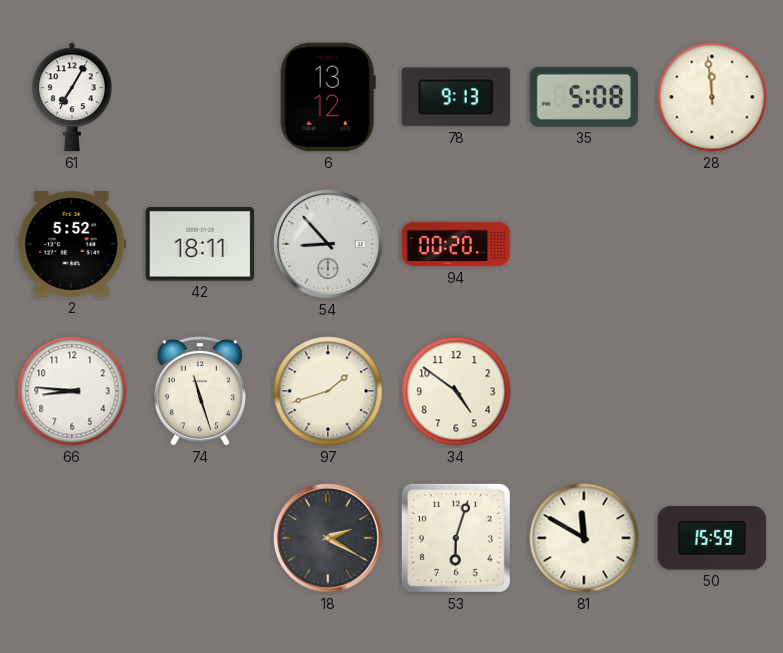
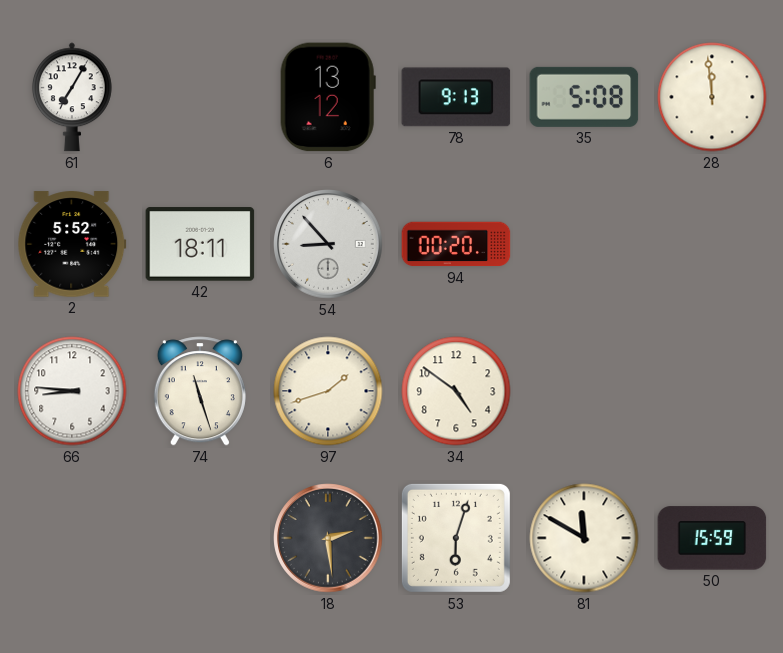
18: 2:20 -> 2:29
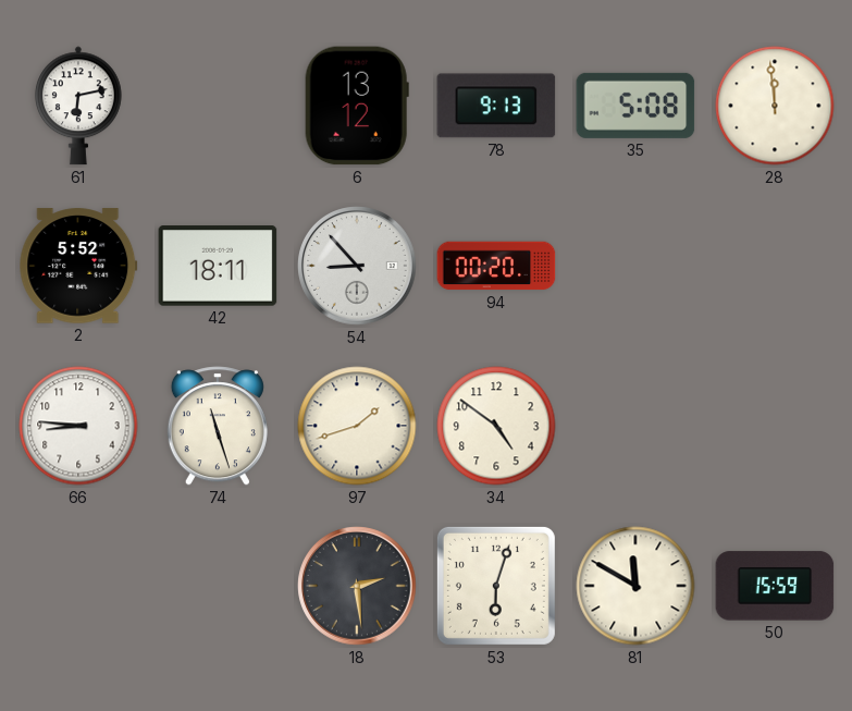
61: 7:05 -> 6:13
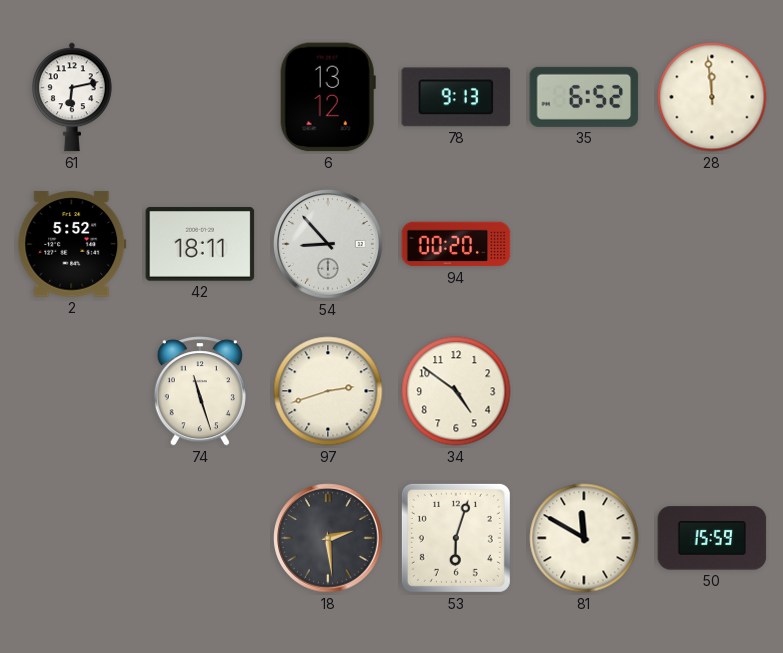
35: 5:08 -> 6:52
66: 8:46 -> none
97: 1:42 -> 2:42
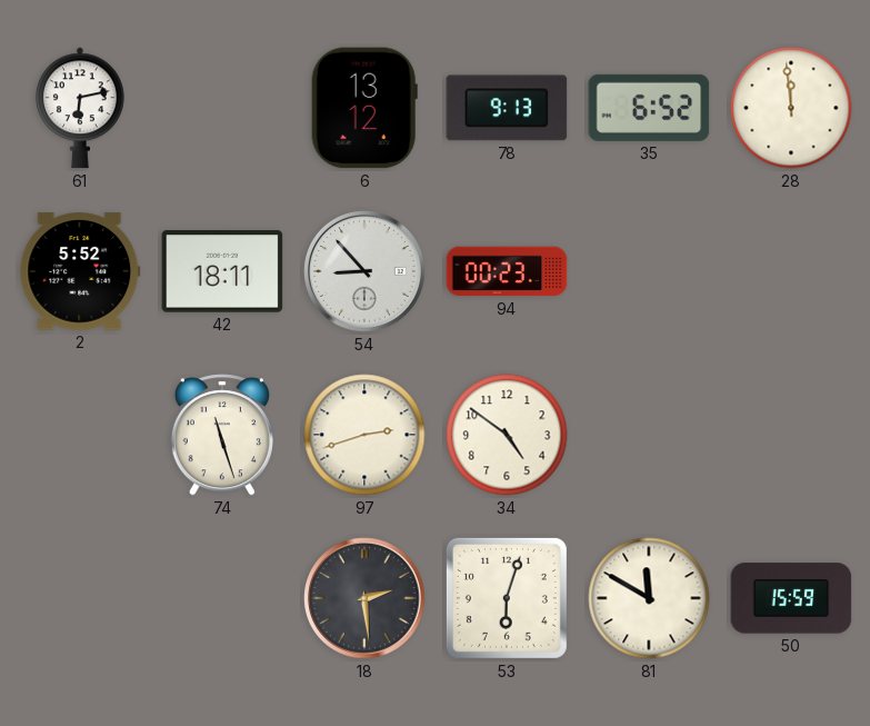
94: 00:20 -> 00:23
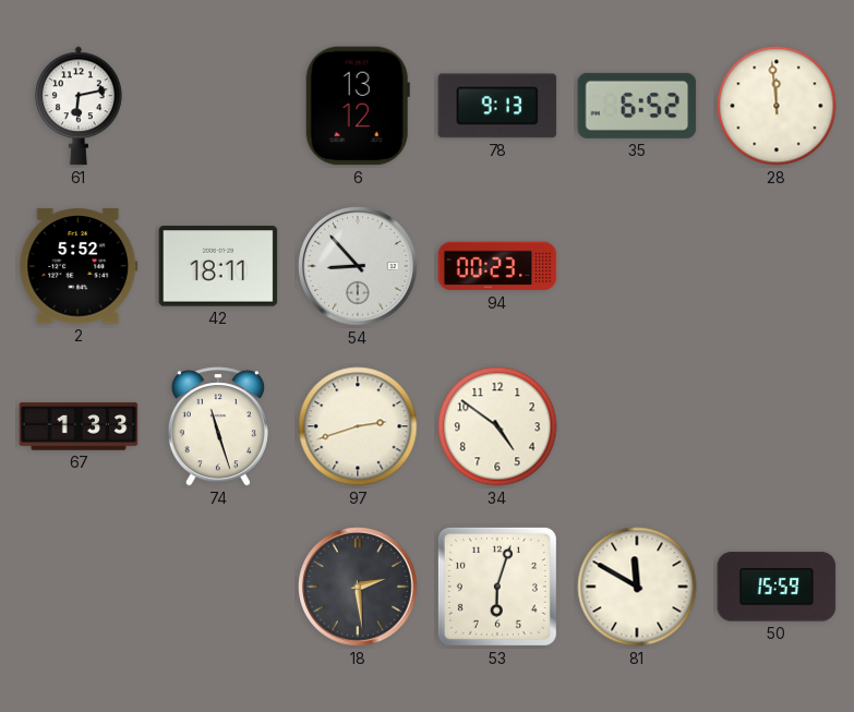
67: none -> 1:33
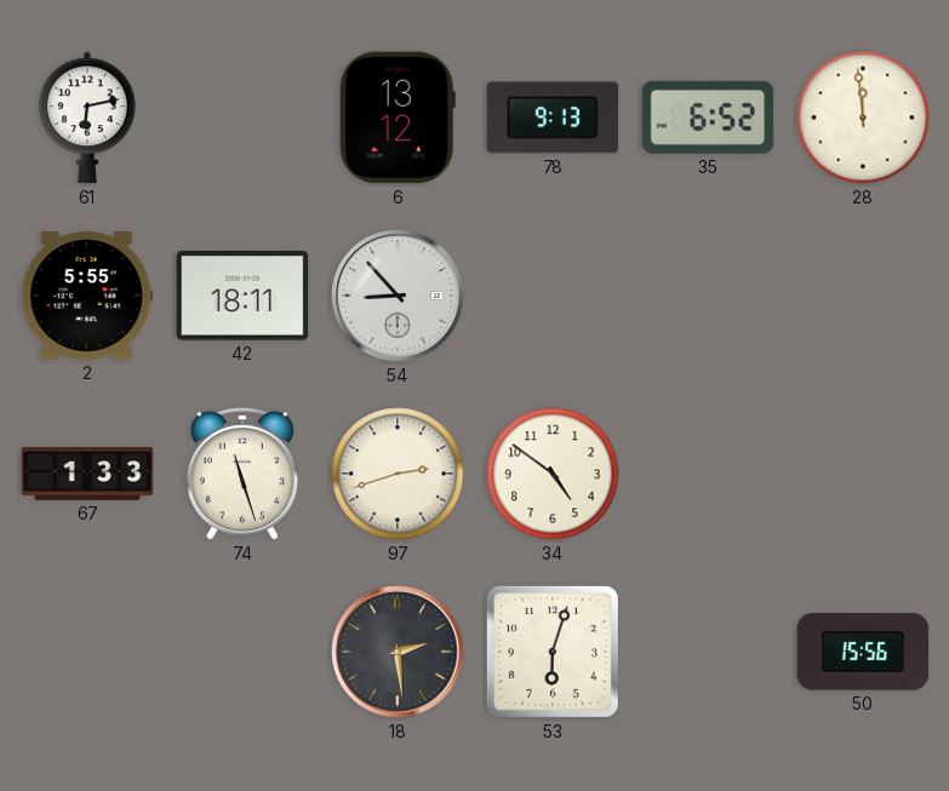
2: 5:52 -> 5:55
94: 00:23 -> none
81: 11:50 -> none
50: 15:59 -> 15:56
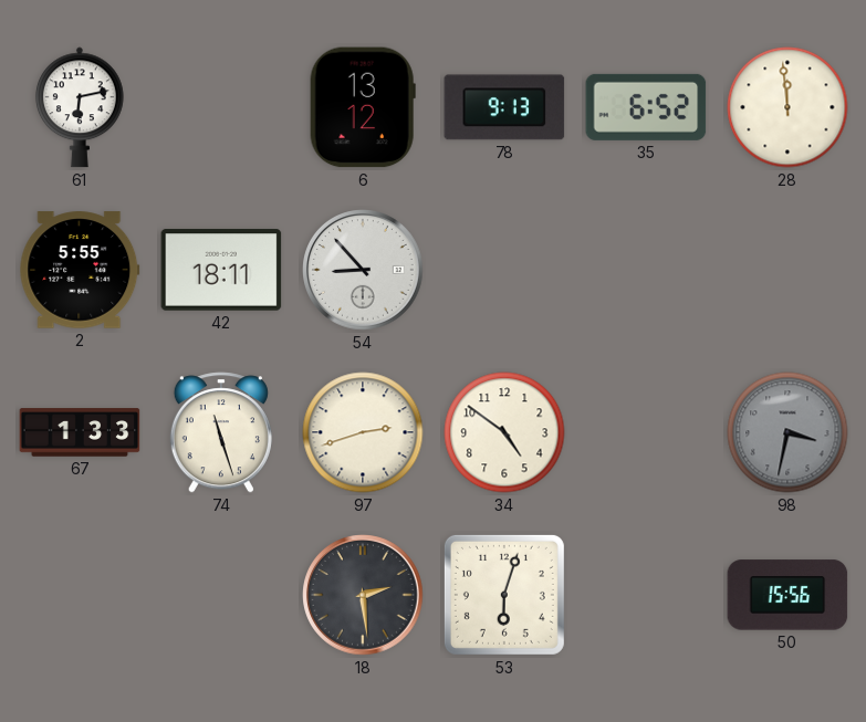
98: none -> 3:32
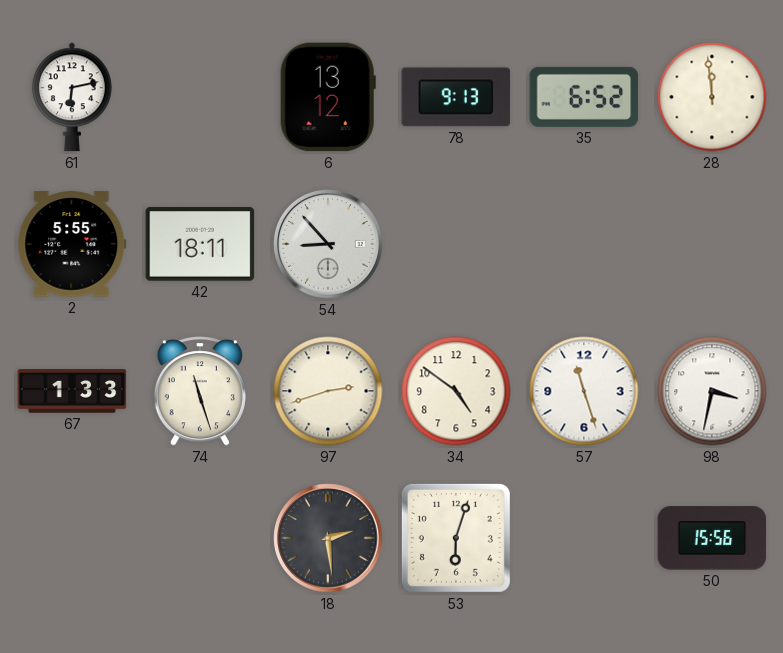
57: none -> 11:27
98 dial: grey -> white
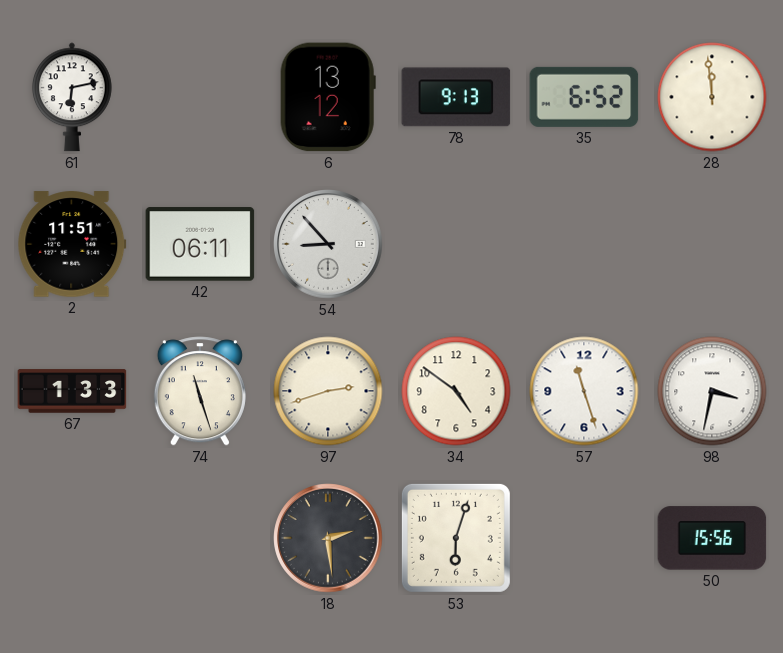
2: 5:55 -> 11:51
42: 18:11 -> 06:11
